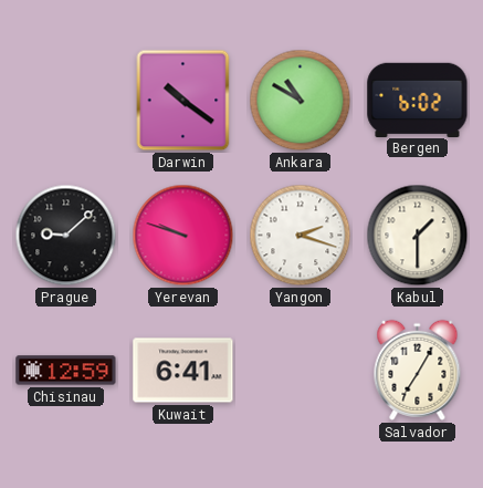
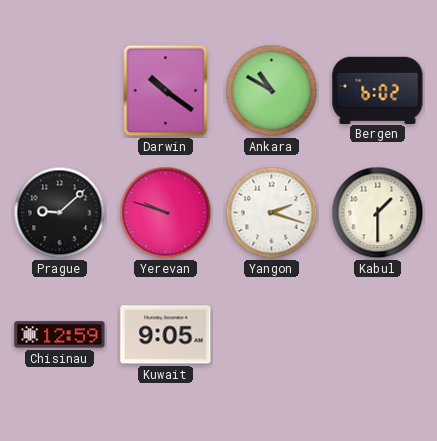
Kuwait: 6:41 -> 9:05
Salvador: 7:05 -> none
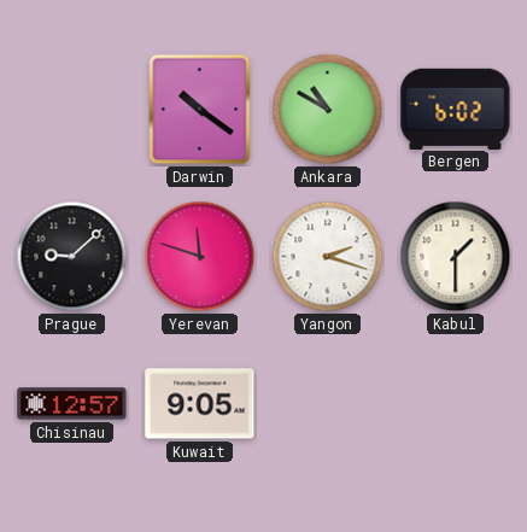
Yerevan: 9:48 -> 11:48
Chisinau: 12:59 -> 12:57
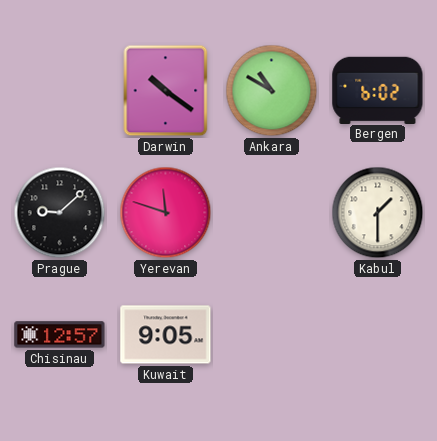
Yangon: 2:18 -> none
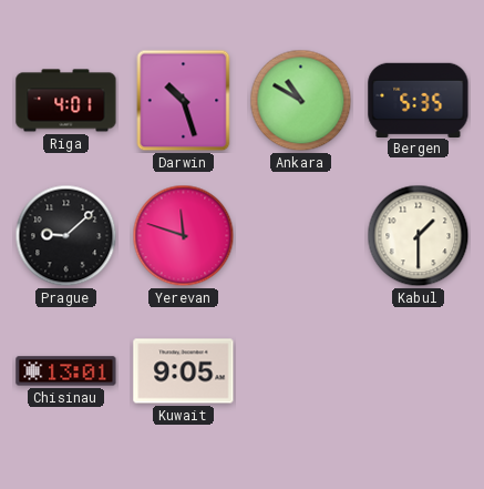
Riga: none -> 4:01
Darwin: 10:21 -> 10:27
Bergen: 6:02 -> 5:35
Chisinau: 12:57 -> 13:01
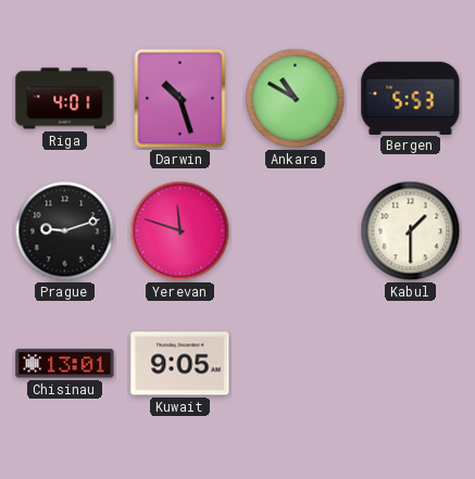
Bergen: 5:35 -> 5:53
Prague: 9:08 -> 9:12
